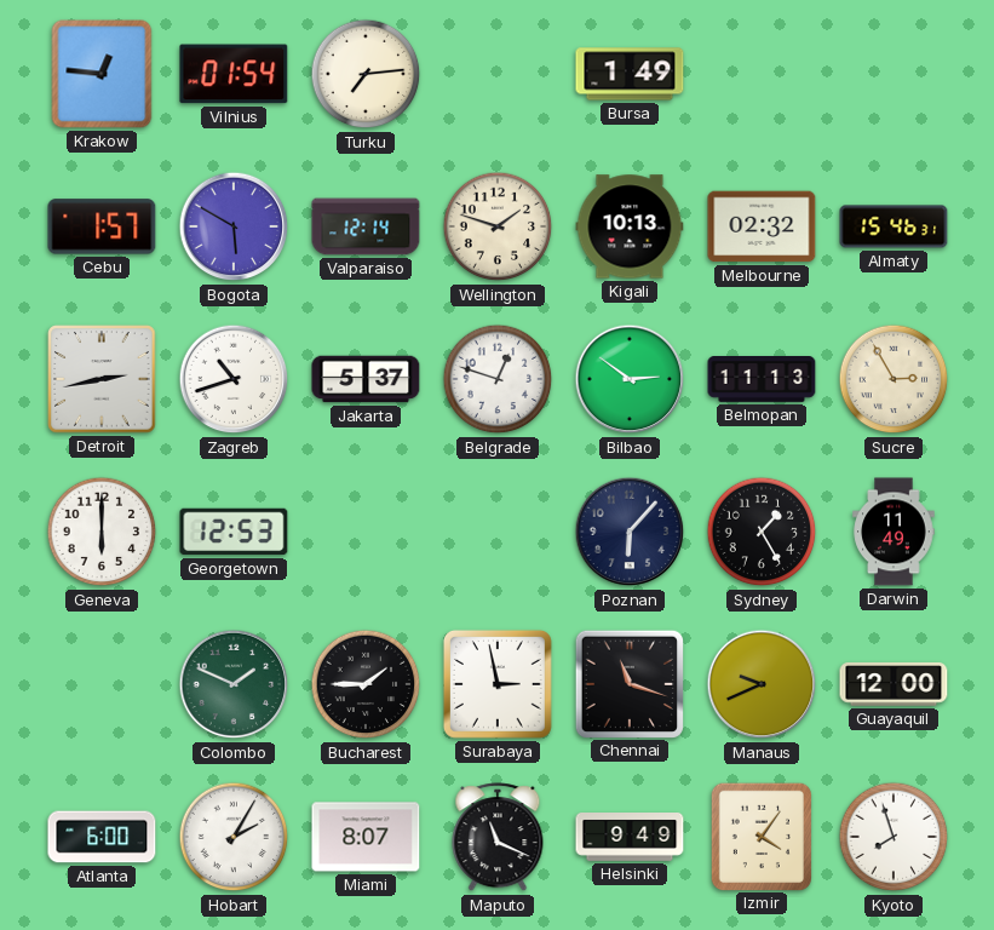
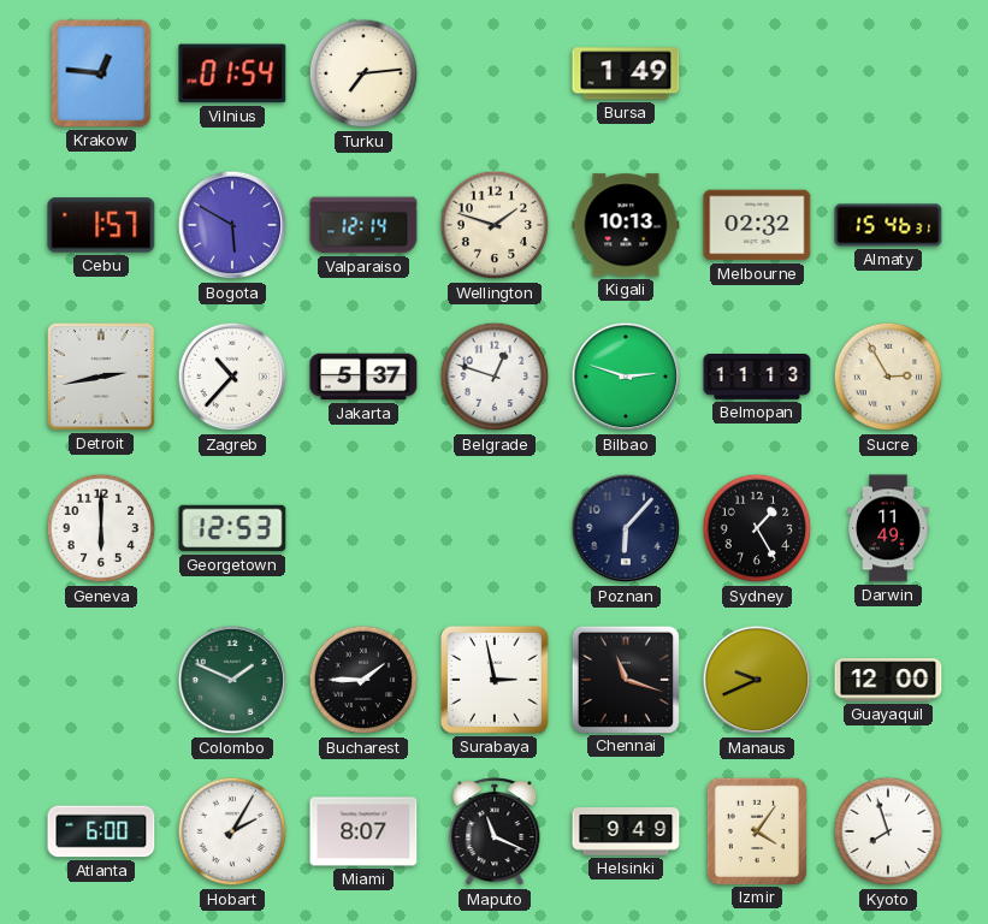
Zagreb: 10:42 -> 10:37
Bilbao: 2:51 -> 2:48
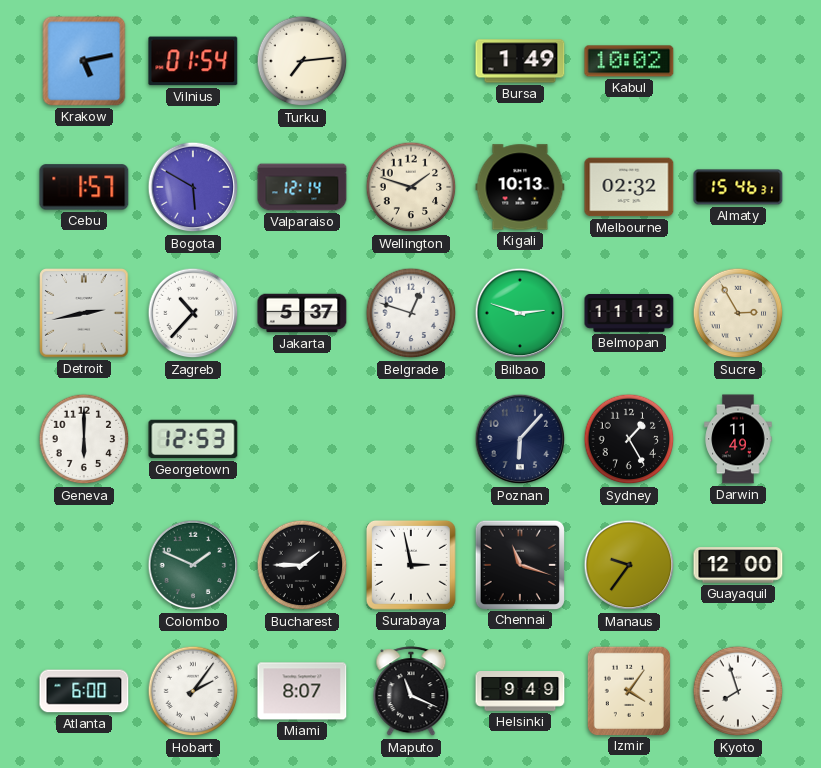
Krakow: 12:46 -> 5:13
Kabul: none -> 10:02
Manaus: 9:41 -> 9:36
Hobart: 2:05 -> 2:06
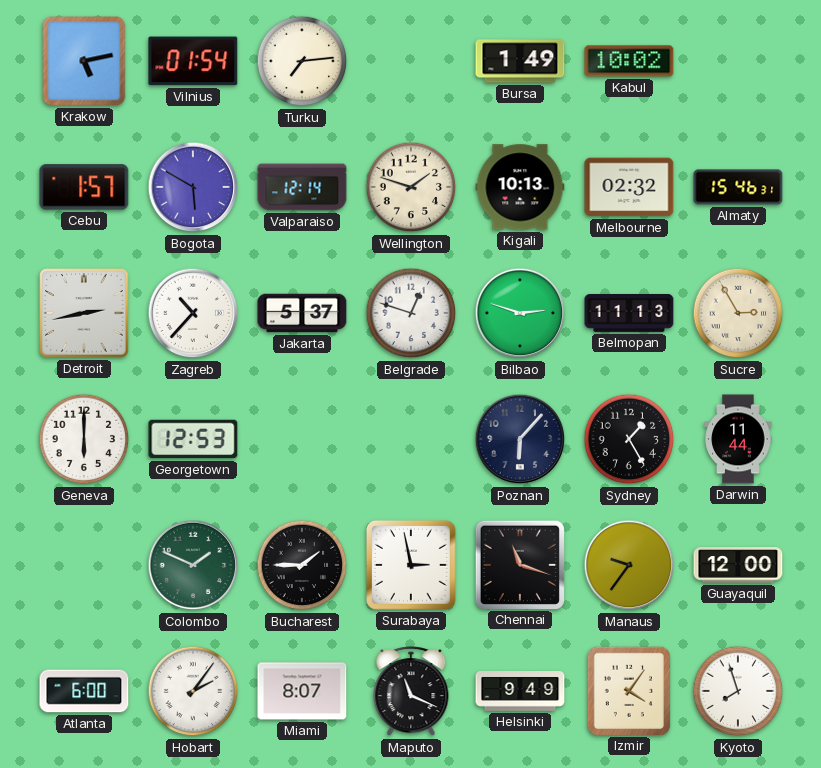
Darwin: 11:49 -> 11:44
